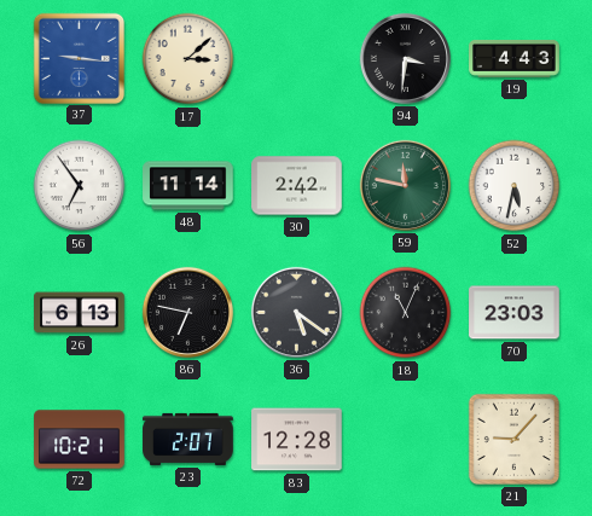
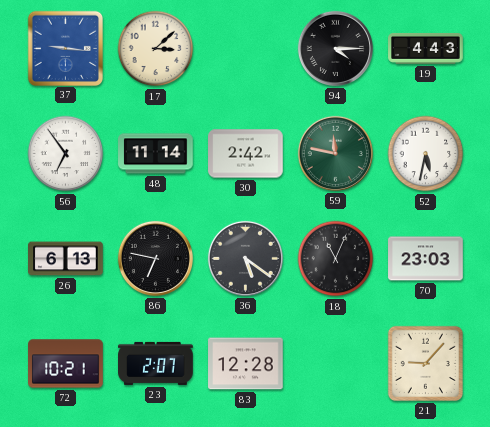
94: 3:31 -> 4:15
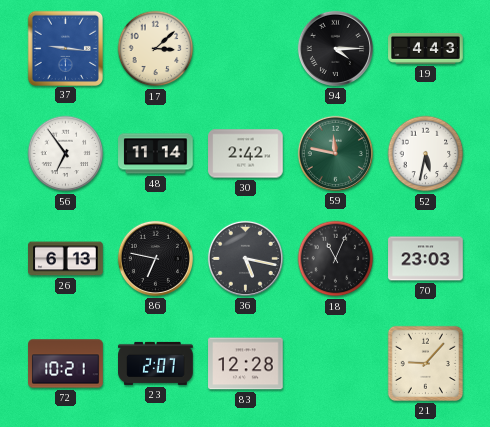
36: 5:21 -> 5:17
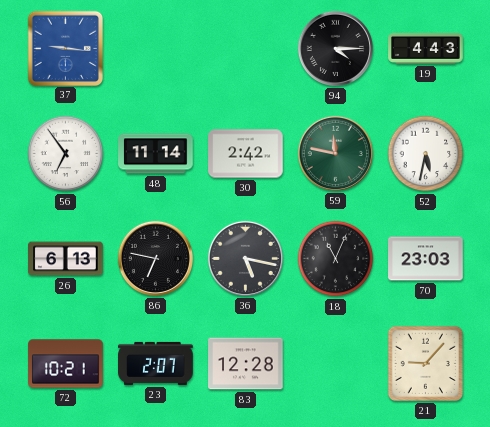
17: 3:08 -> none
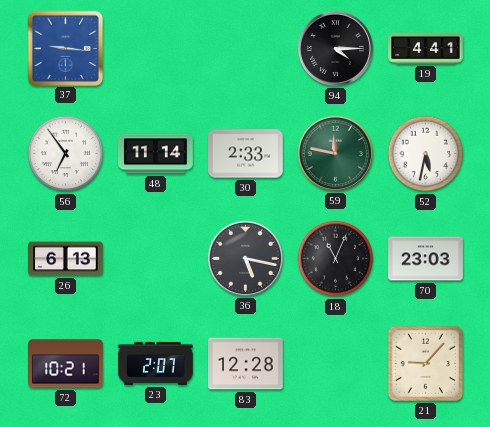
19: 4:43 -> 4:41
30: 2:42 -> 2:33
86: 6:47 -> none
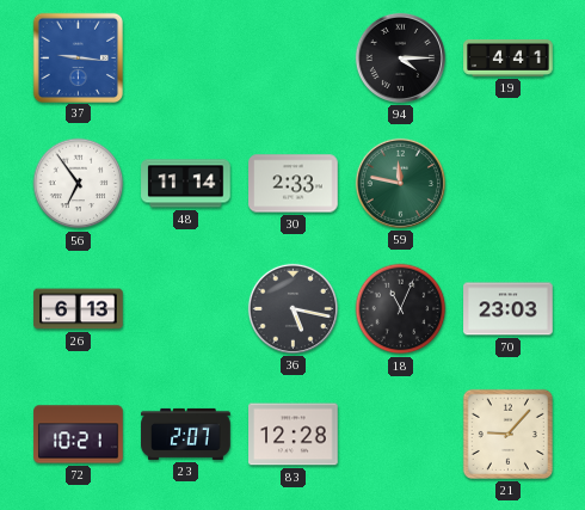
52: 5:32 -> none
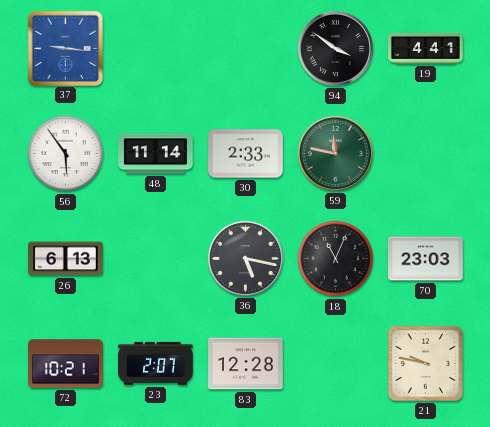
94: 4:15 -> 3:51
56: 6:54 -> 5:54
21: 9:07 -> 9:47
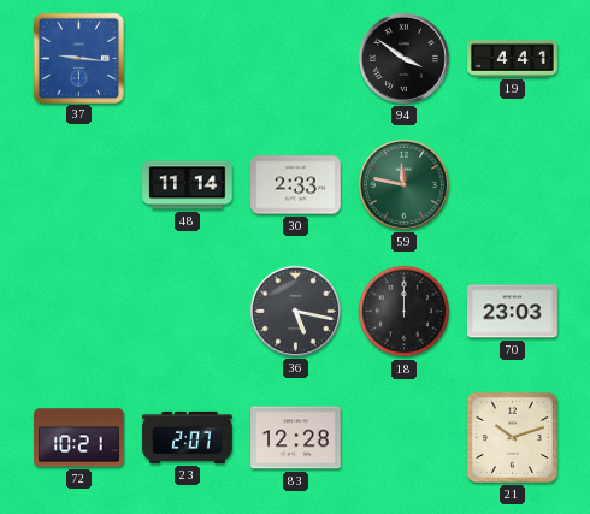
56: 5:54 -> none
26: 6:13 -> none
18: 11:04 -> 12:00
21: 9:47 -> 10:12
